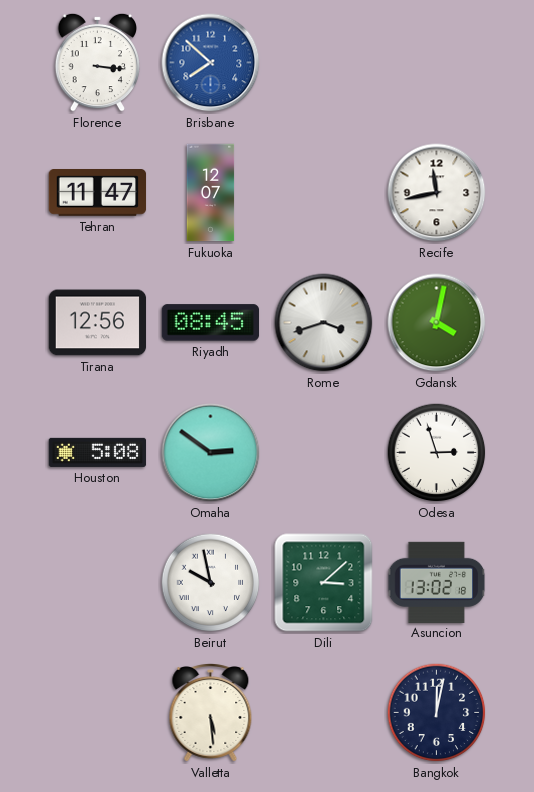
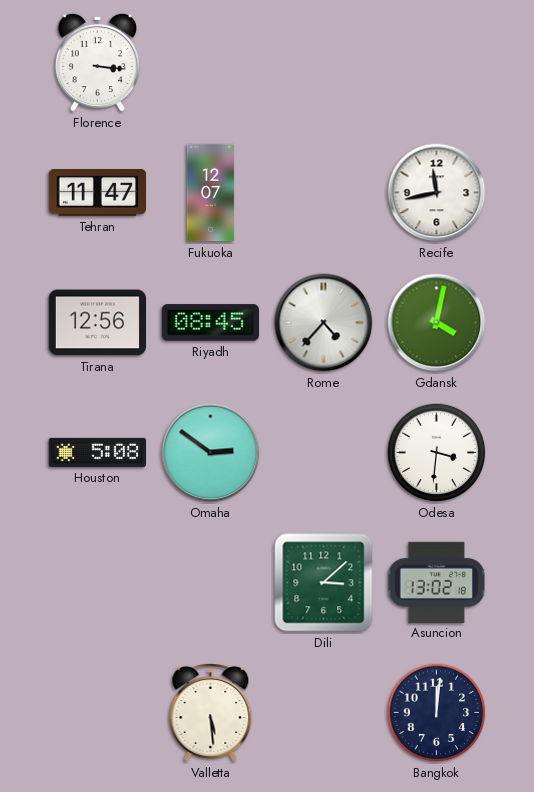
Brisbane: 7:52 -> none
Rome: 3:42 -> 4:37
Odesa: 2:57 -> 3:31
Beirut: 9:58 -> none
Bangkok: 12:02 -> 12:01
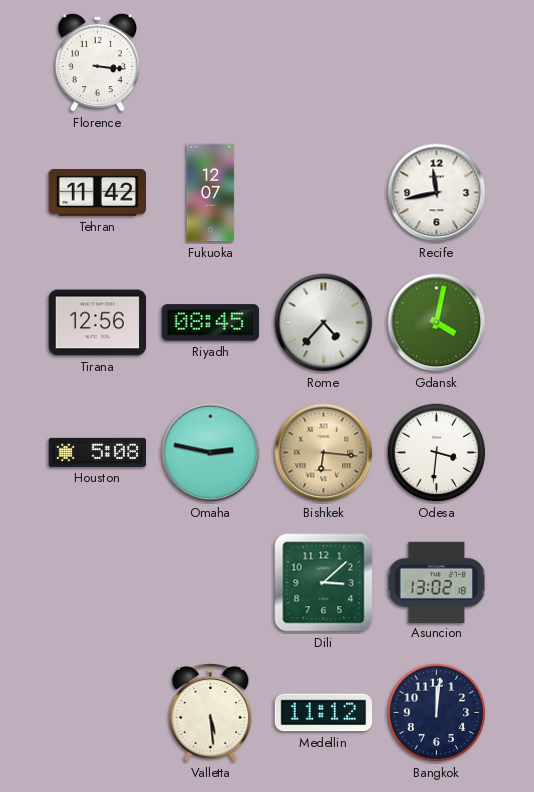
Tehran: 11:47 -> 11:42
Omaha: 2:51 -> 2:47
Bishkek: none -> 6:16
Medellin: none -> 11:12
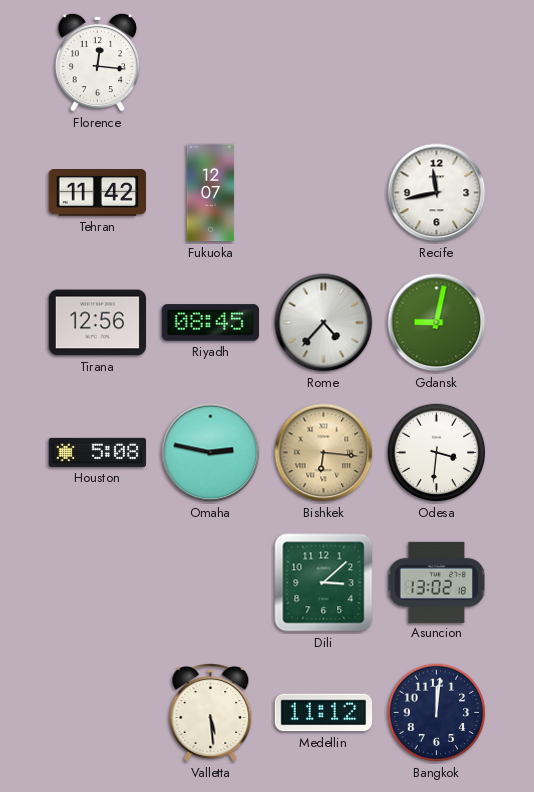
Florence: 3:16 -> 12:16
Gdansk: 4:02 -> 9:02
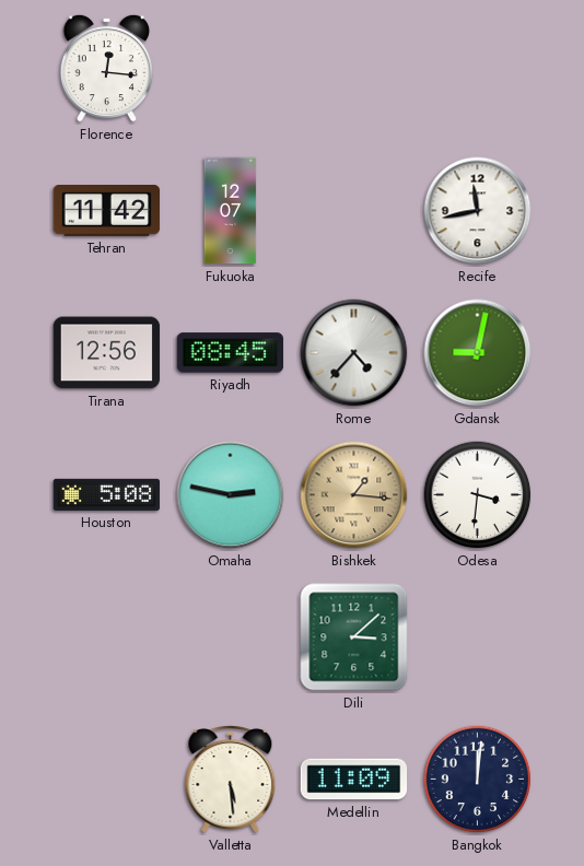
Bishkek: 6:16 -> 1:16
Asuncion: 13:02 -> none
Medellin: 11:12 -> 11:09
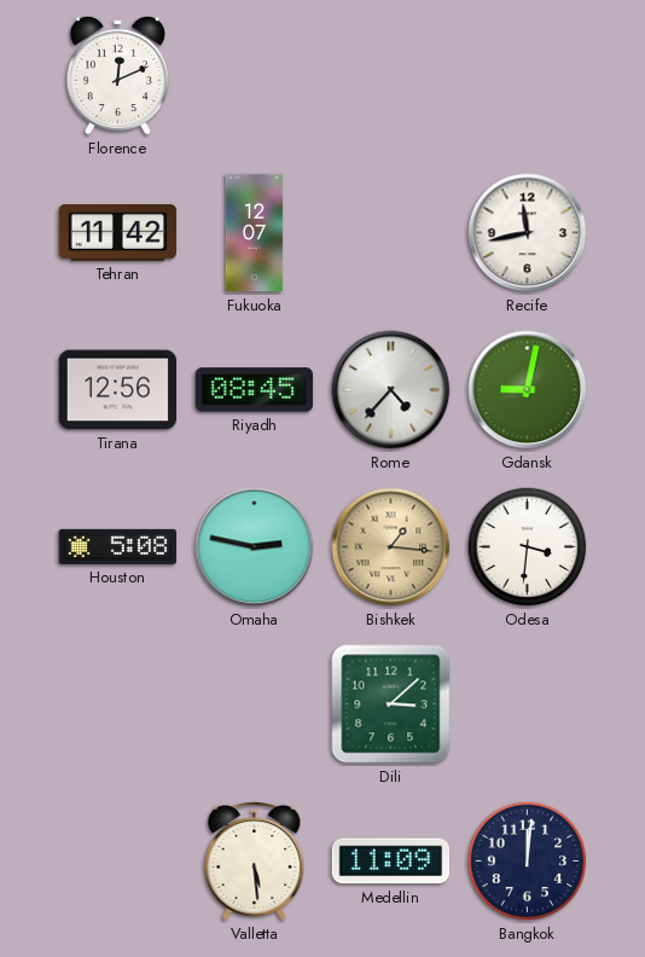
Florence: 12:16 -> 12:11
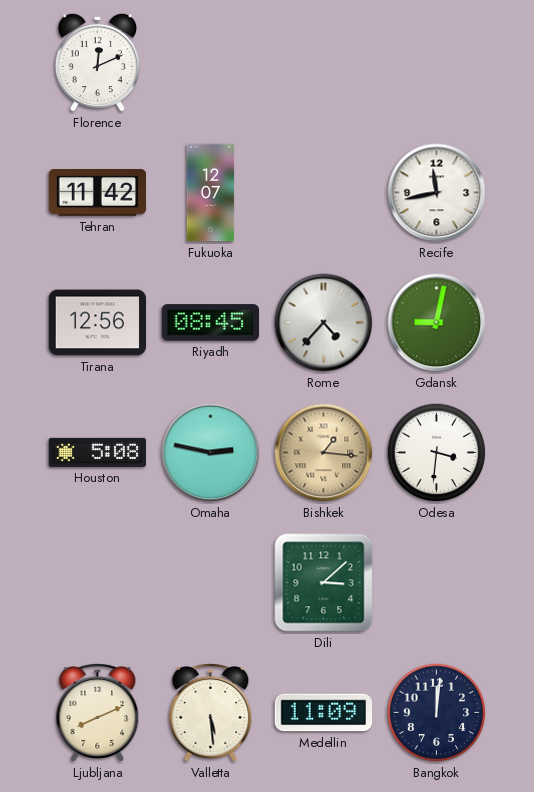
Ljubljana: none -> 8:11
